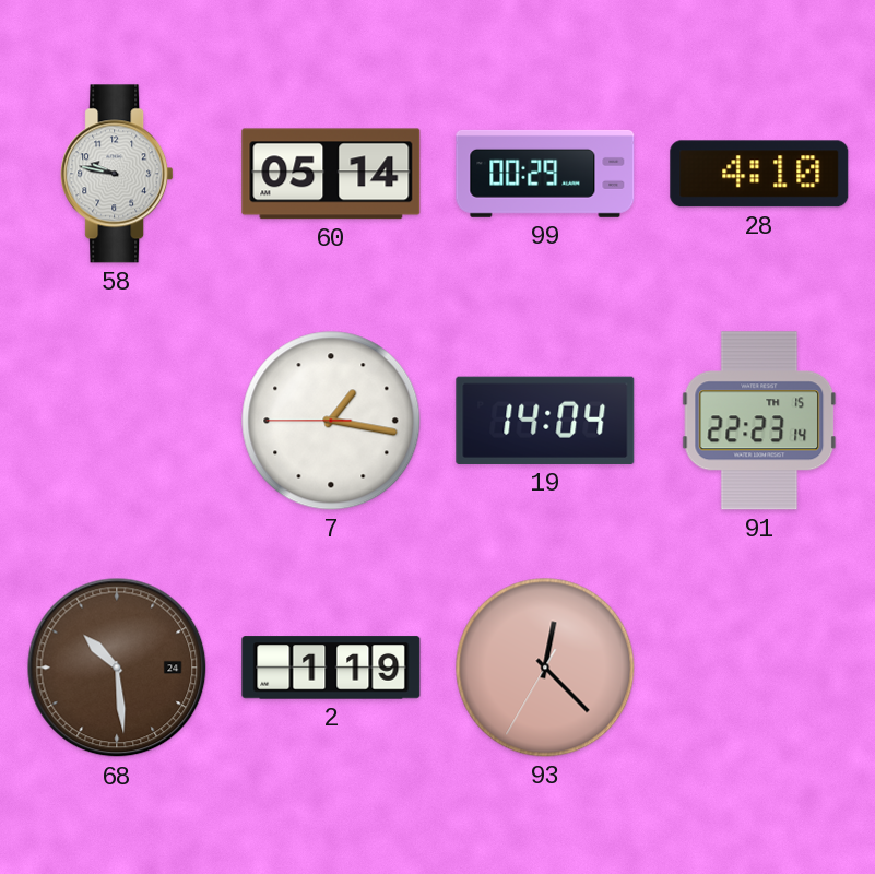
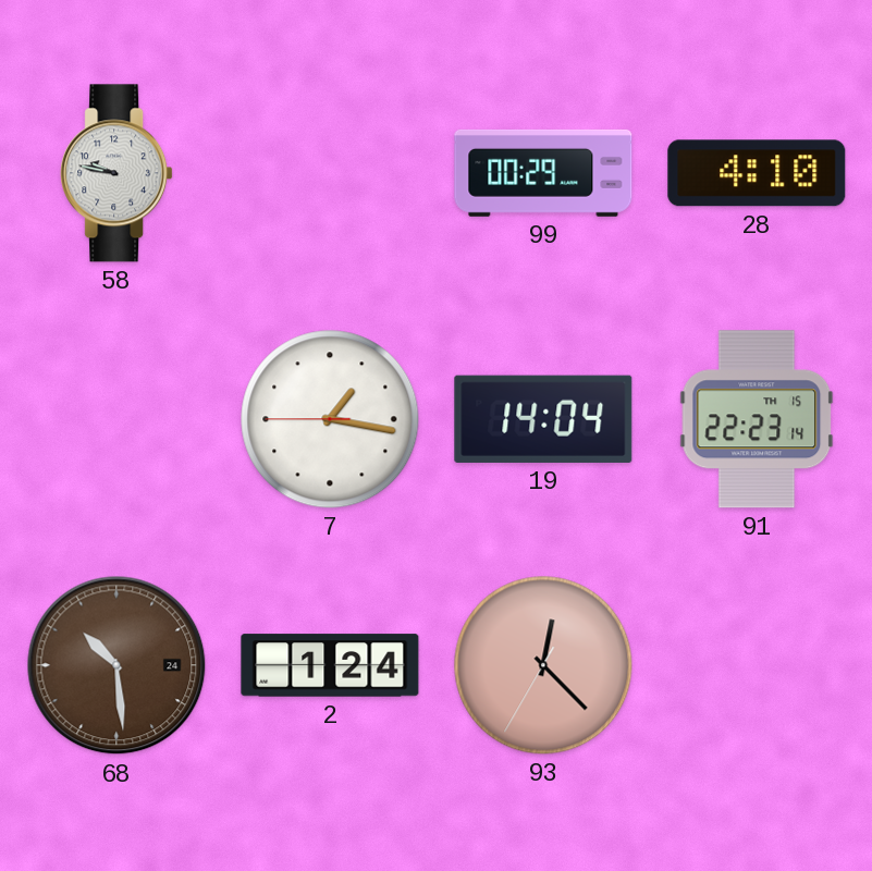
60: 05:14 -> none
2: 1:19 -> 1:24
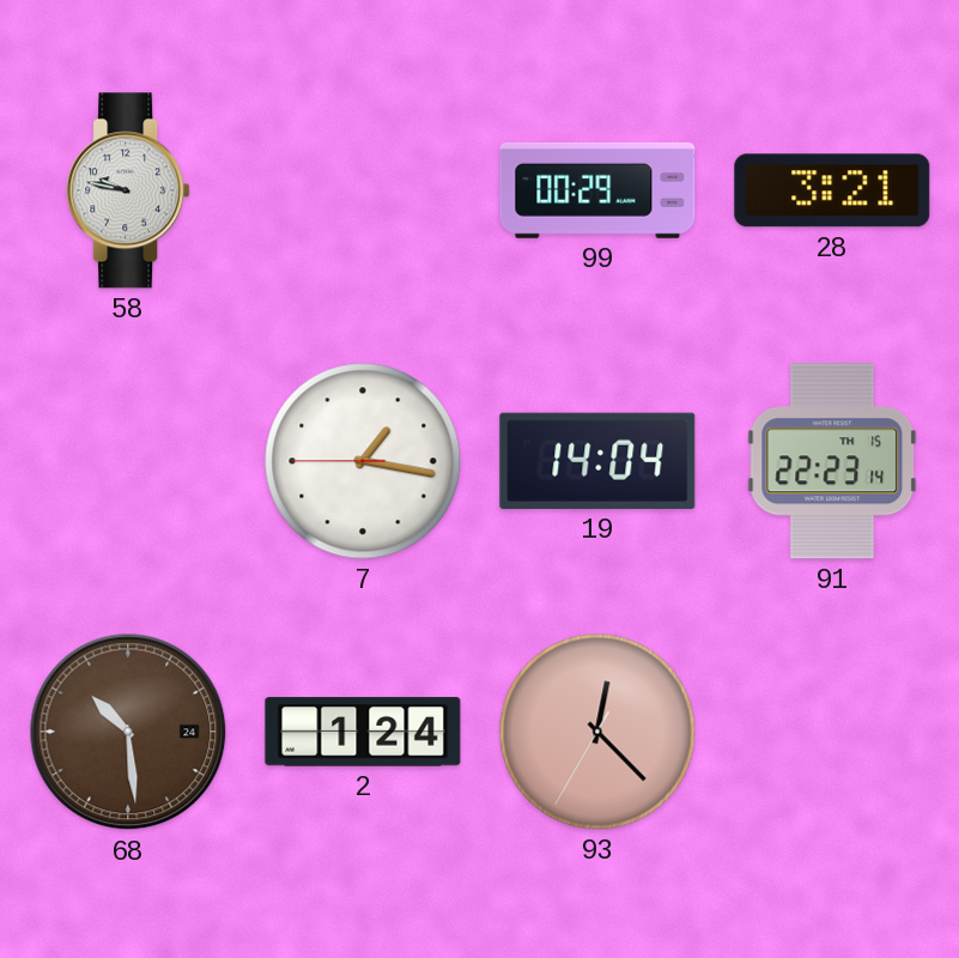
28: 4:10 -> 3:21
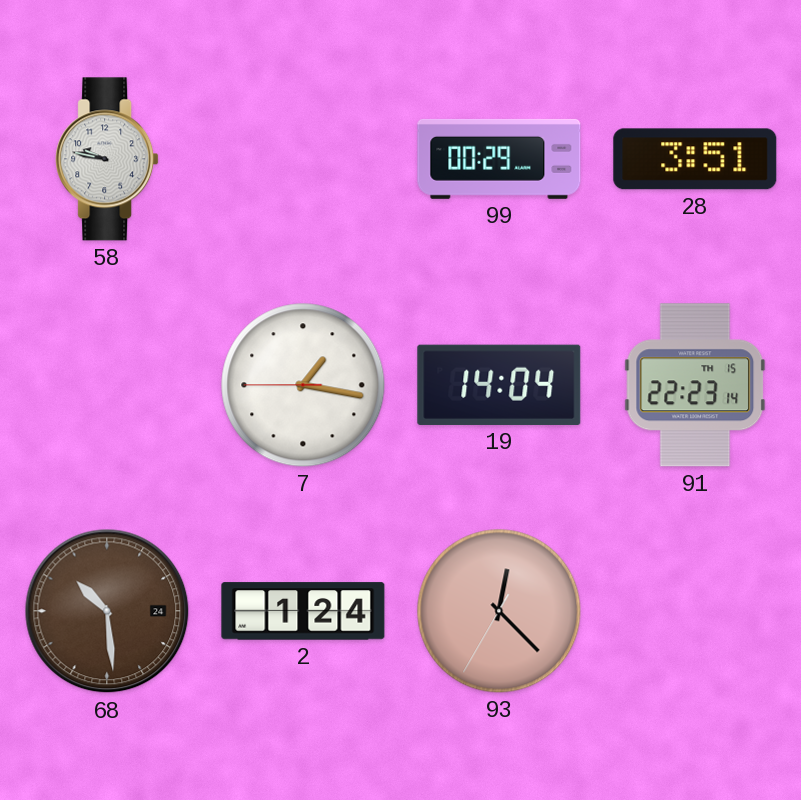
28: 3:21 -> 3:51
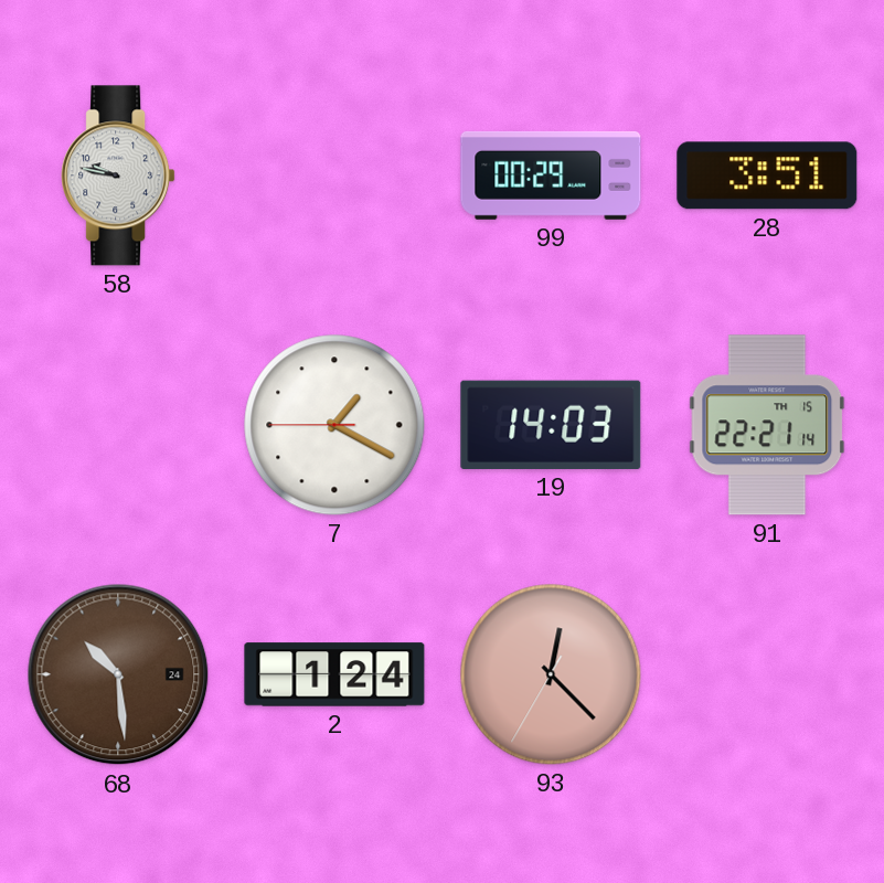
7: 1:16 -> 1:19
19: 14:04 -> 14:03
91: 22:23 -> 22:21
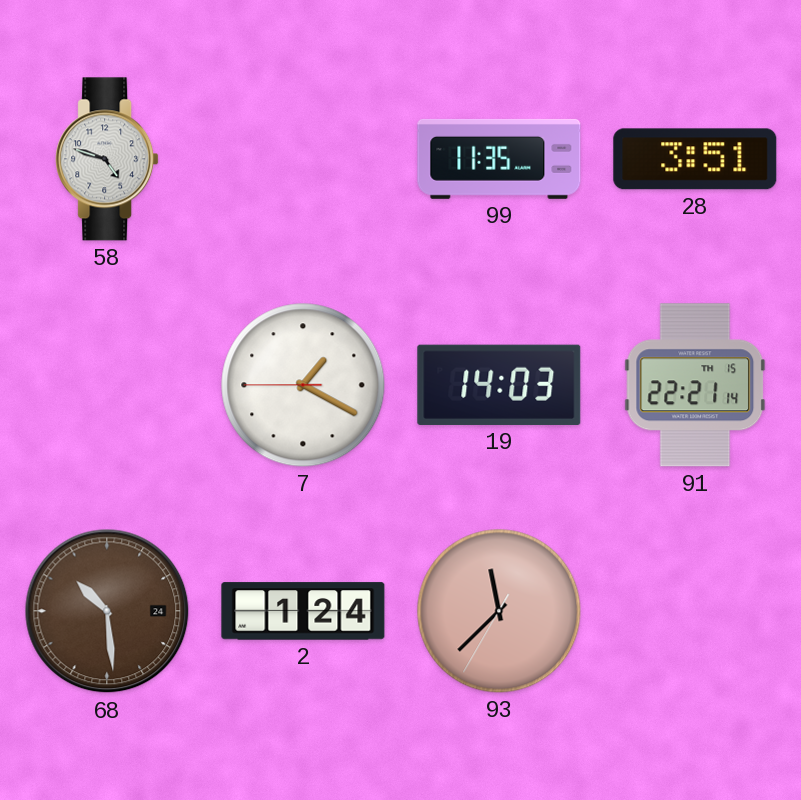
58: 9:47 -> 4:48
99: 00:29 -> 11:35
93: 12:22 -> 11:37
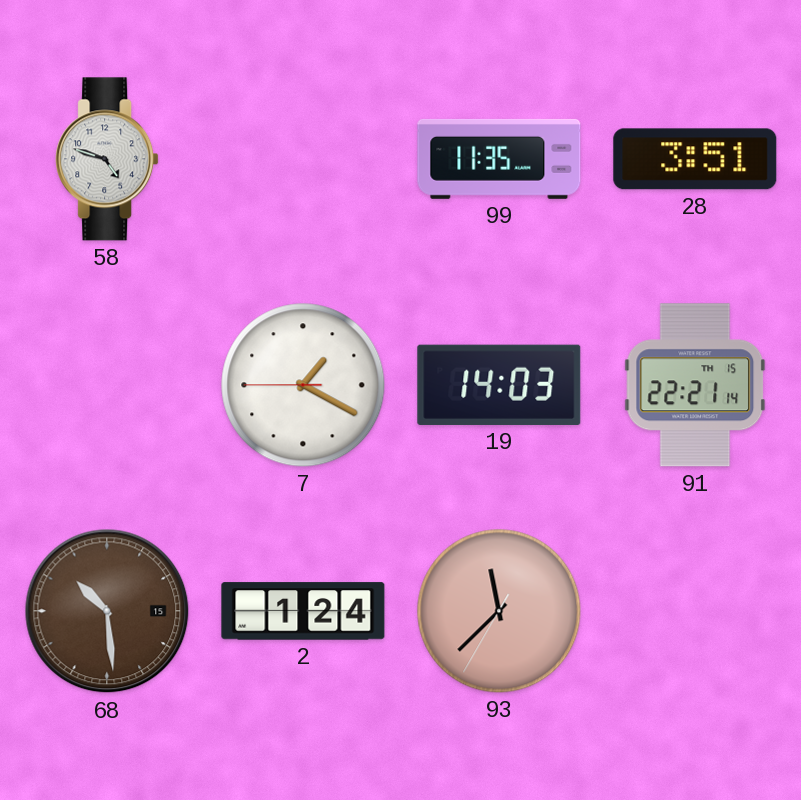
68 date: 24 -> 15
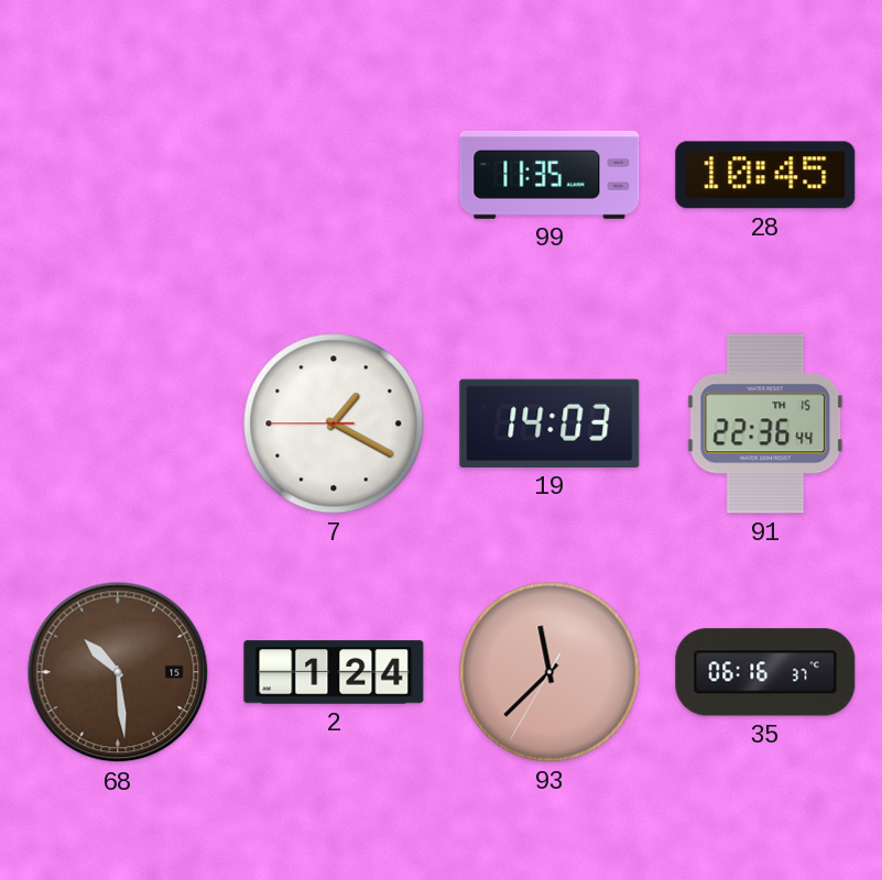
58: 4:48 -> none
28: 3:51 -> 10:45
91: 22:21 -> 22:36
35: none -> 06:16
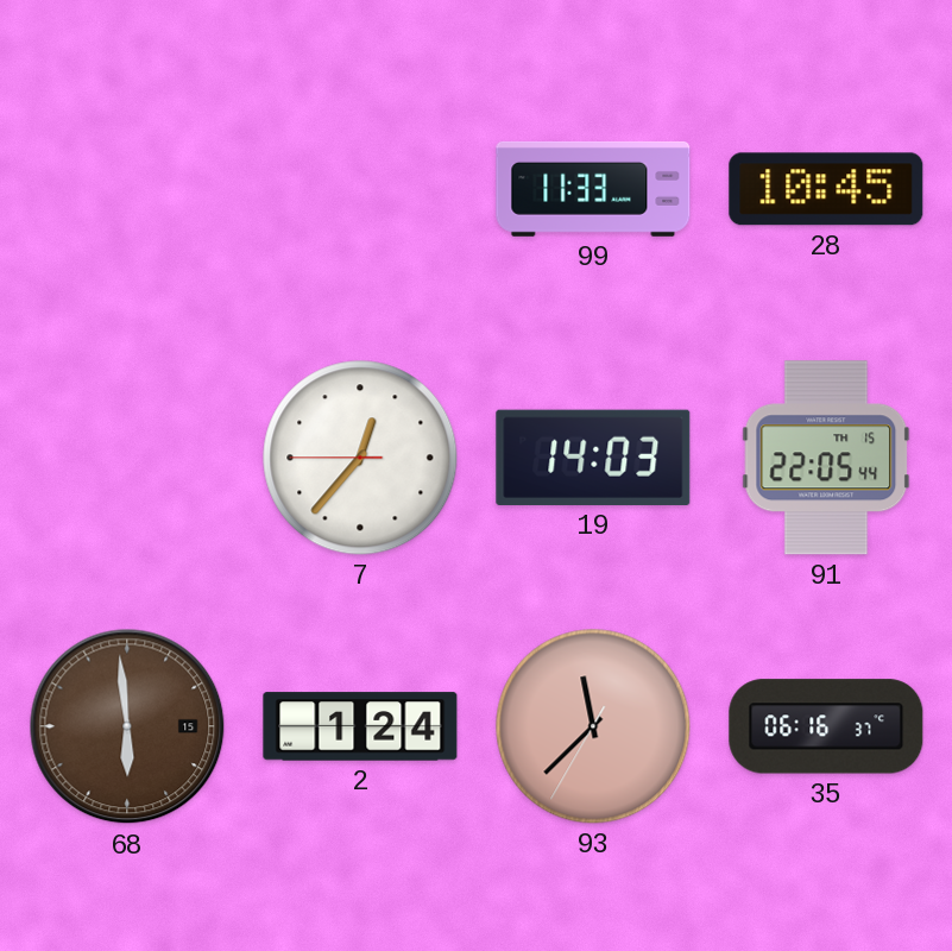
99: 11:35 -> 11:33
7: 1:19 -> 12:36
91: 22:36 -> 22:05
68: 10:29 -> 5:59
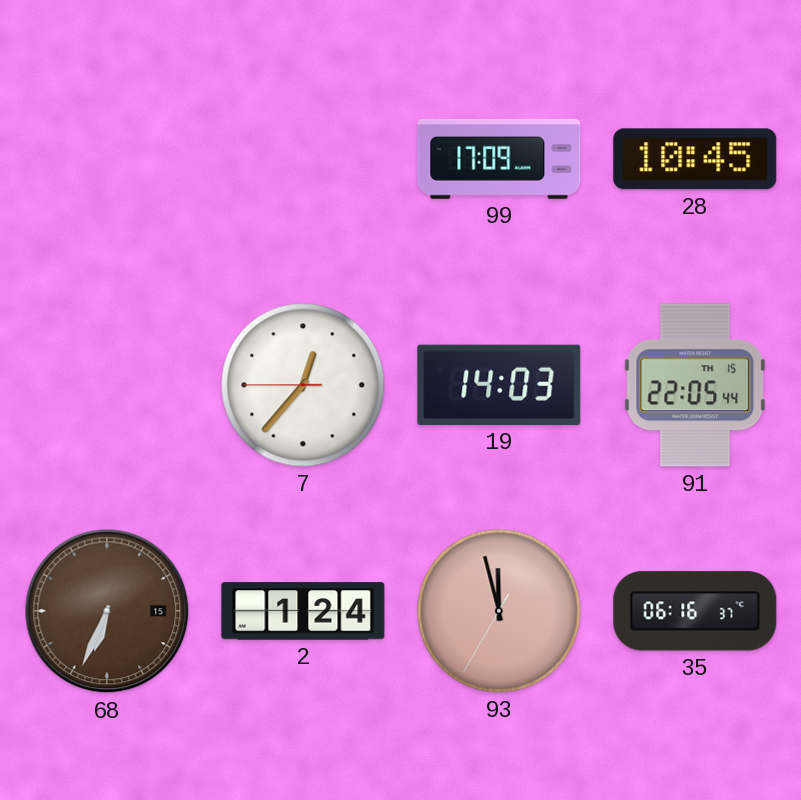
99: 11:33 -> 17:09
68: 5:59 -> 6:34
93: 11:37 -> 11:57
